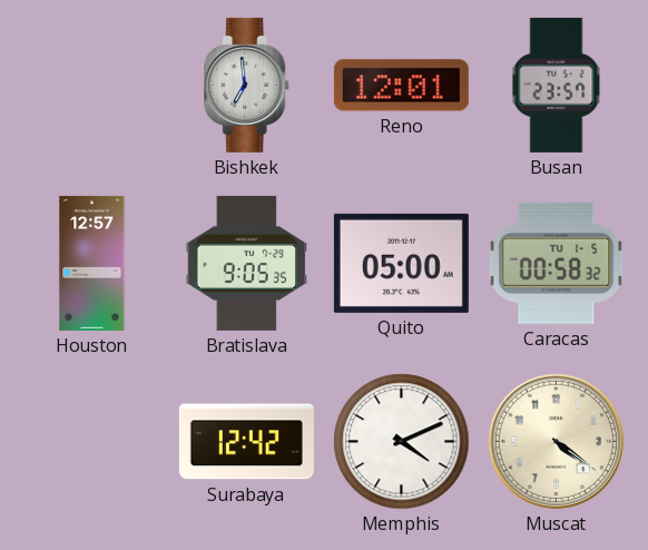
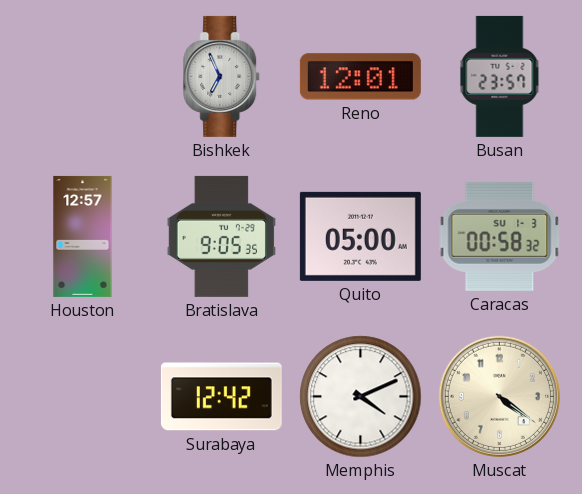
Bishkek: 6:59 -> 6:56
Caracas date: TU 1-5 -> SU 1-3
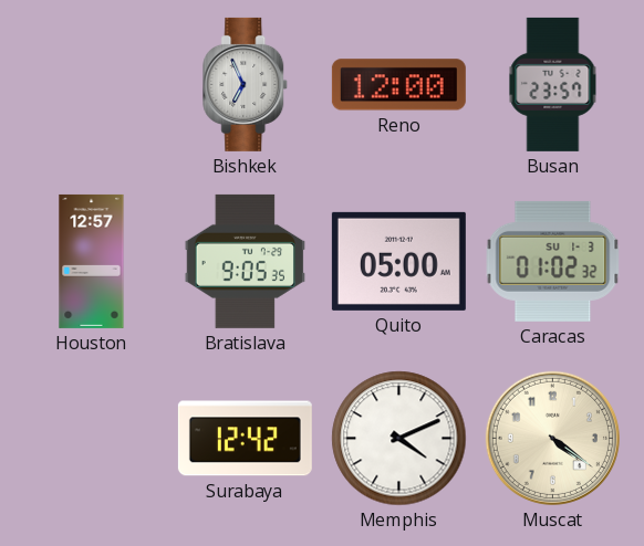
Reno: 12:01 -> 12:00
Caracas: 00:58 -> 01:02
